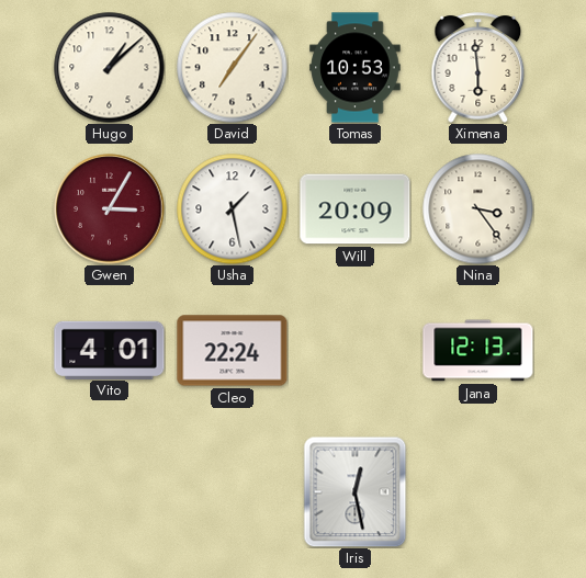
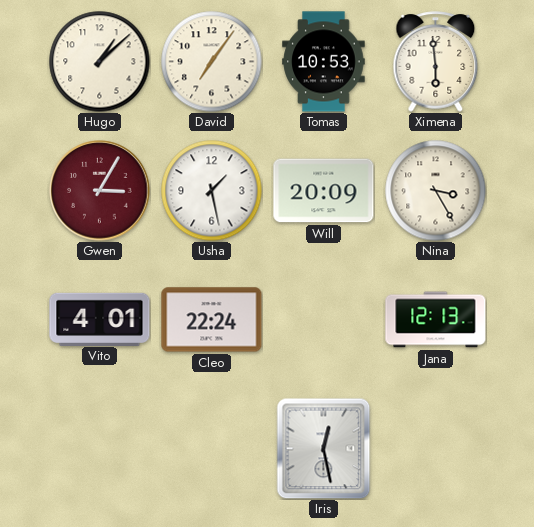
Nina: 3:24 -> 3:25
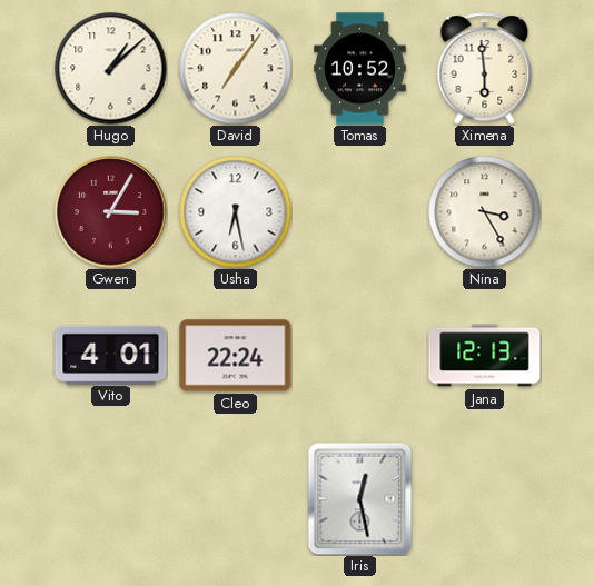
Tomas: 10:53 -> 10:52
Usha: 1:28 -> 6:28
Will: 20:09 -> none
